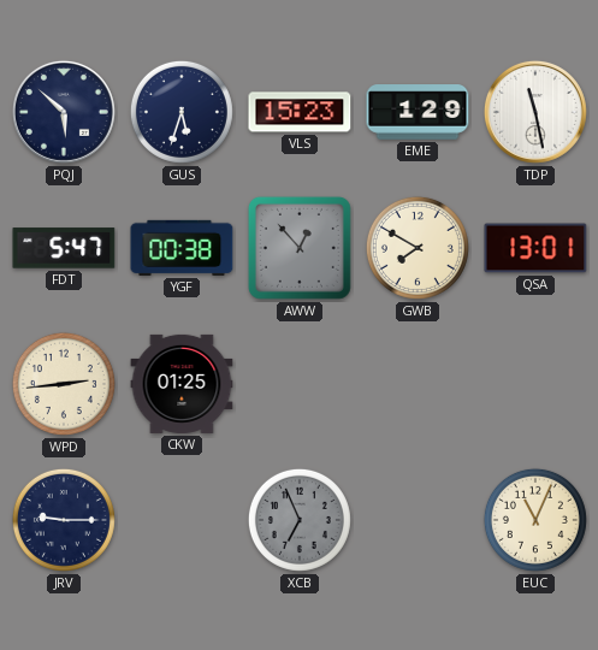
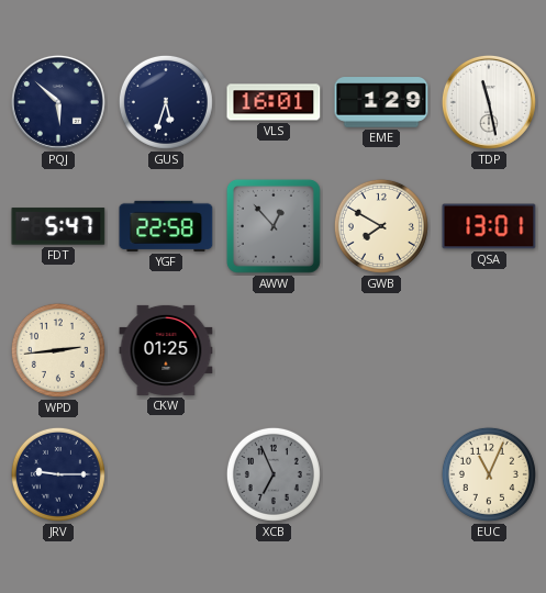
VLS: 15:23 -> 16:01
YGF: 00:38 -> 22:58
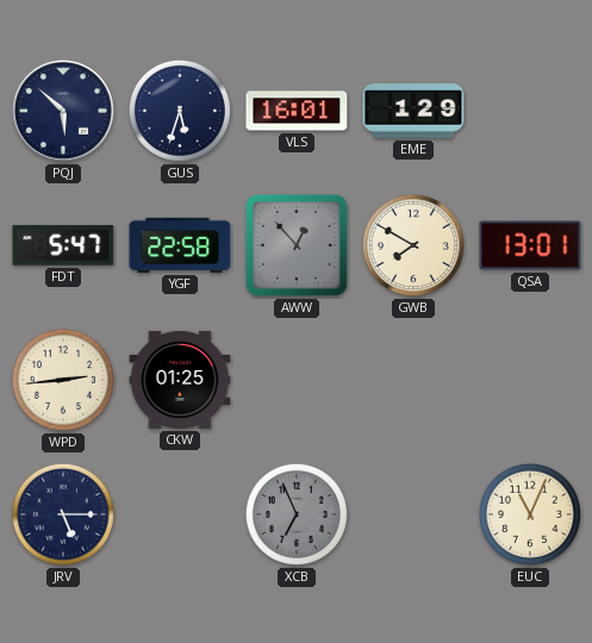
TDP: 11:28 -> none
JRV: 9:15 -> 5:15
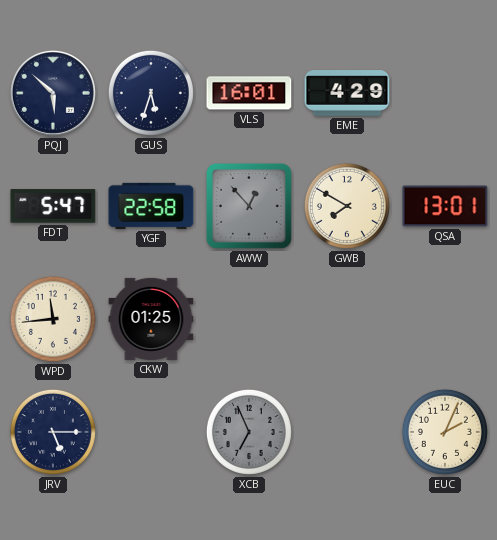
EME: 1:29 -> 4:29
WPD: 2:44 -> 11:44
EUC: 11:04 -> 2:04
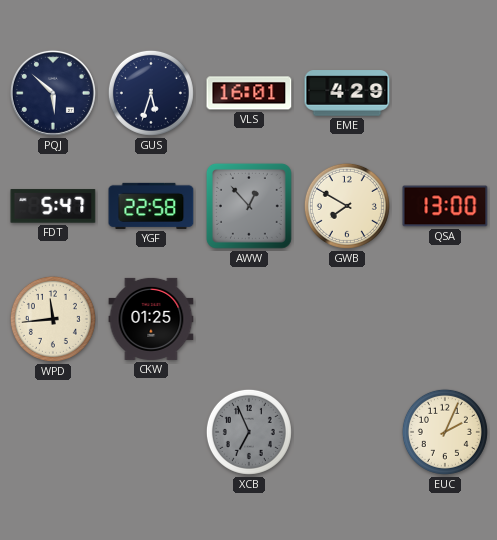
QSA: 13:01 -> 13:00
JRV: 5:15 -> none
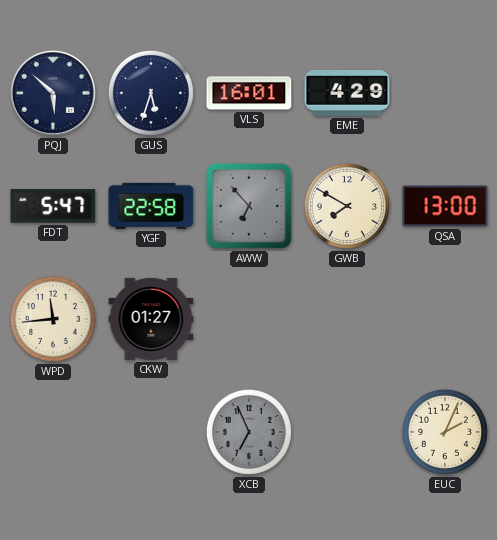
AWW: 12:53 -> 6:53
CKW: 01:25 -> 01:27
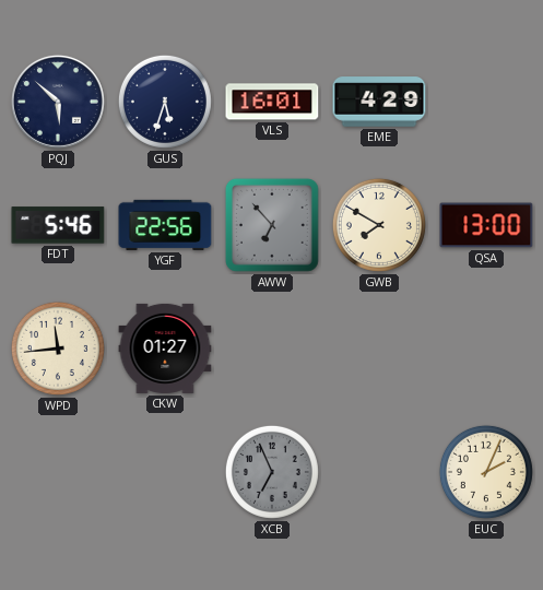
FDT: 5:47 -> 5:46
YGF: 22:58 -> 22:56
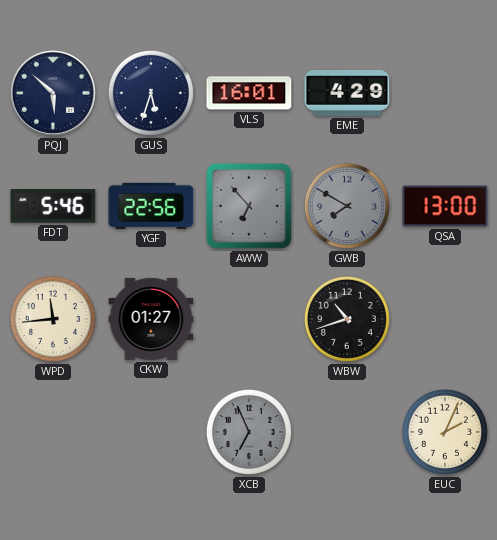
GWB dial: cream -> grey
WBW: none -> 10:42
